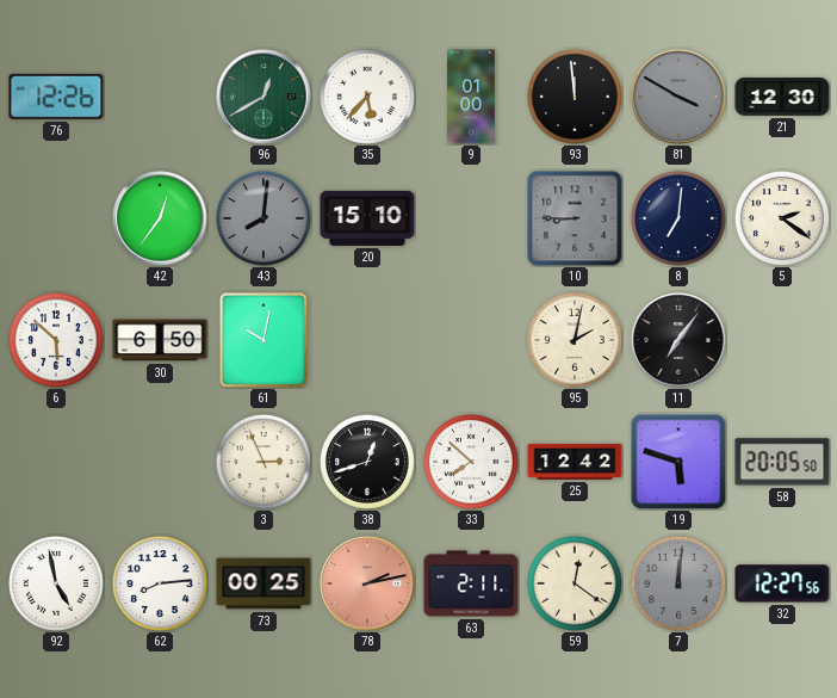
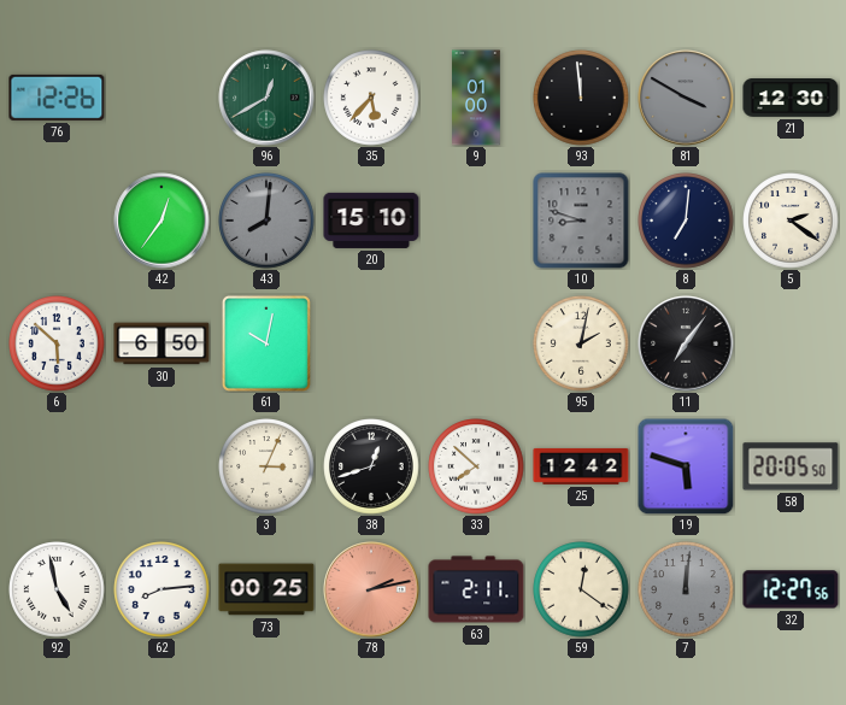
10: 8:45 -> 8:48
3: 2:56 -> 3:04
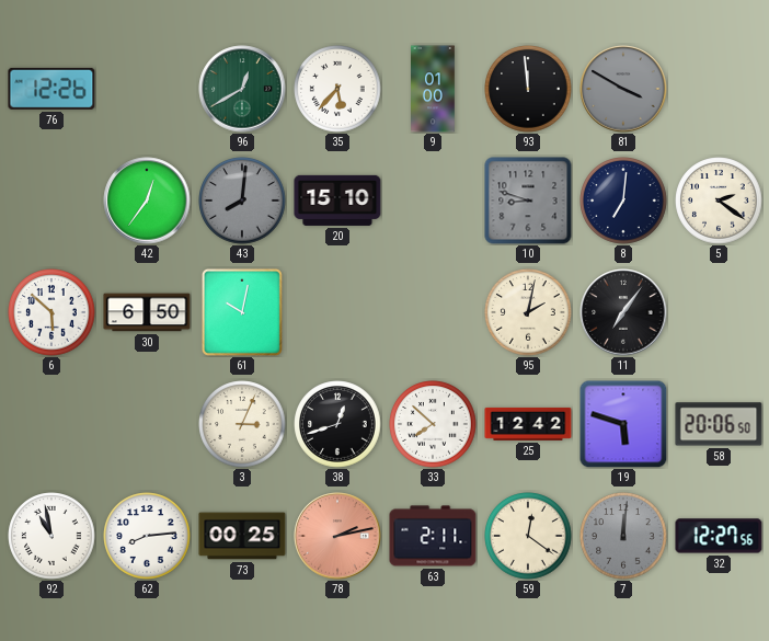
21: 12:30 -> none
58: 20:05 -> 20:06
92: 4:58 -> 10:58
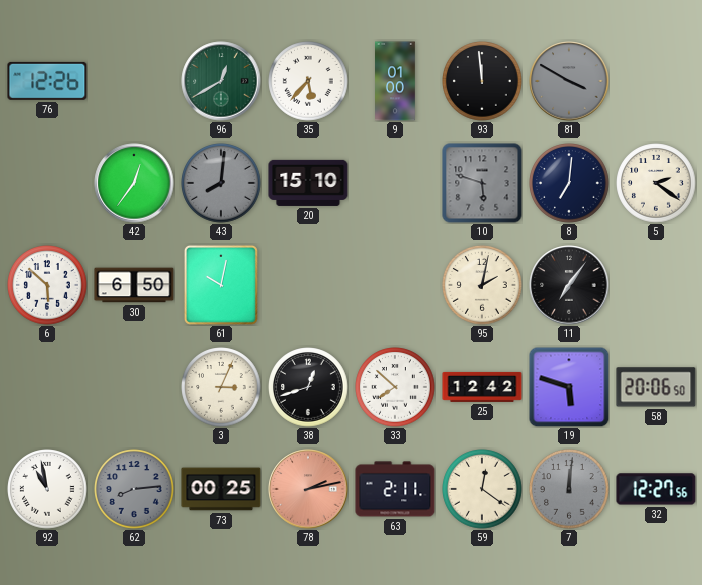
10: 8:48 -> 5:48
62 dial: white -> grey
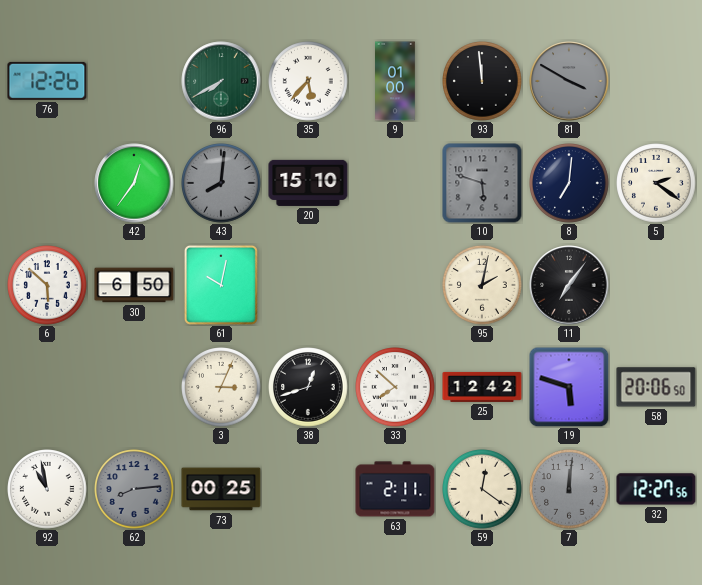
96: 12:40 -> 7:40
78: 2:13 -> none
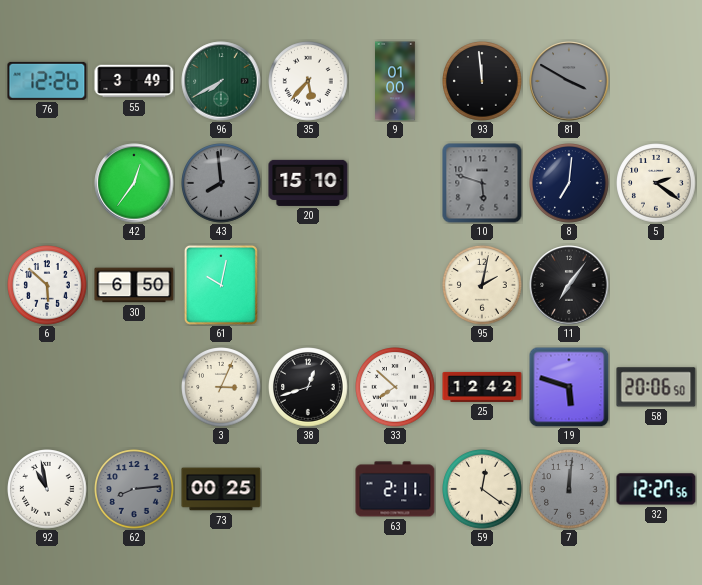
55: none -> 3:49
43: 8:01 -> 7:59
